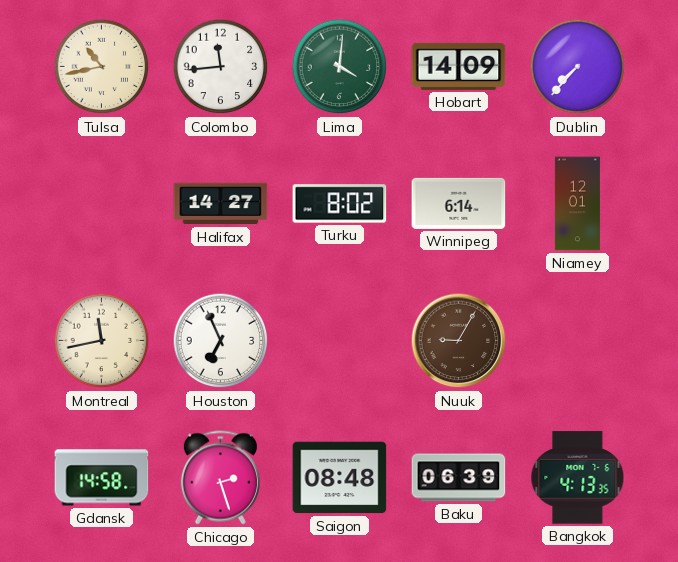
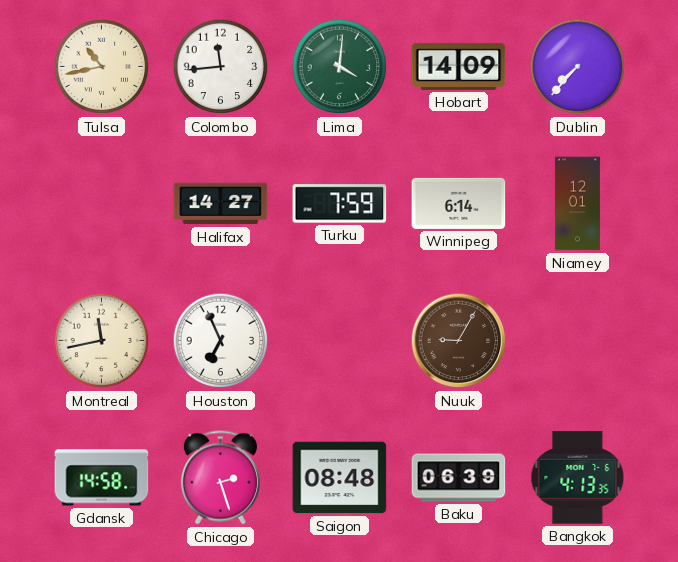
Turku: 8:02 -> 7:59
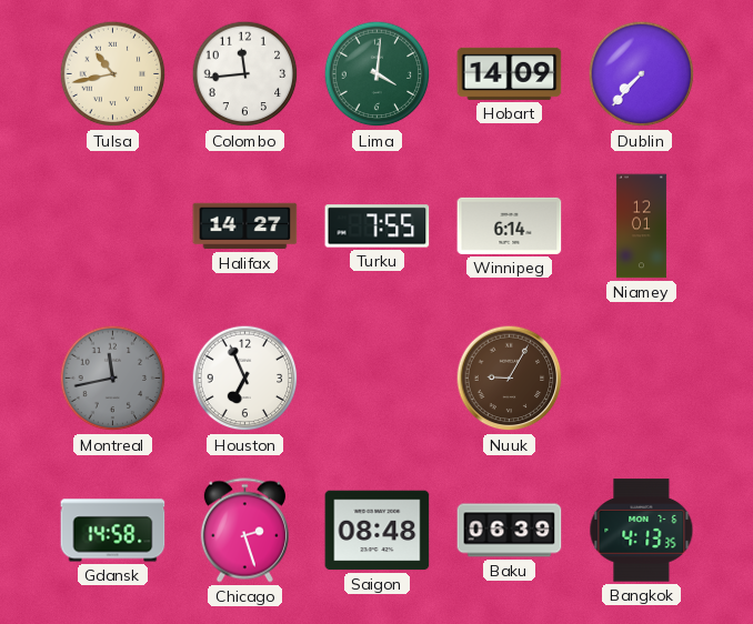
Turku: 7:59 -> 7:55
Montreal dial: cream -> grey
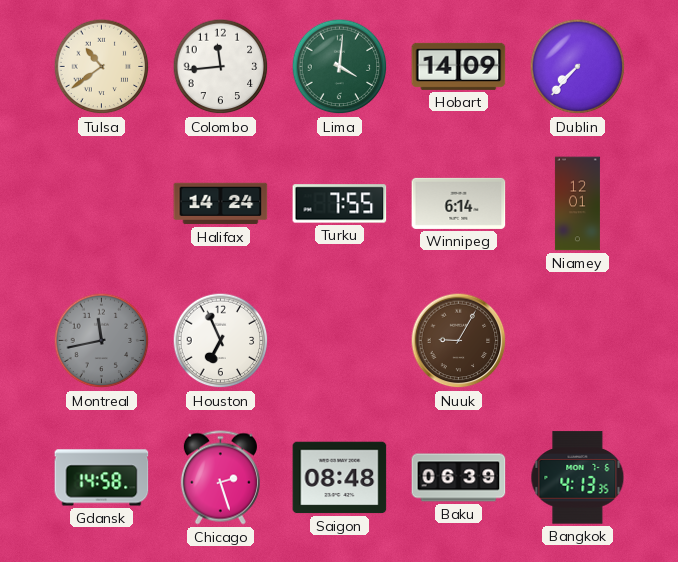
Tulsa: 10:43 -> 10:39
Halifax: 14:27 -> 14:24
